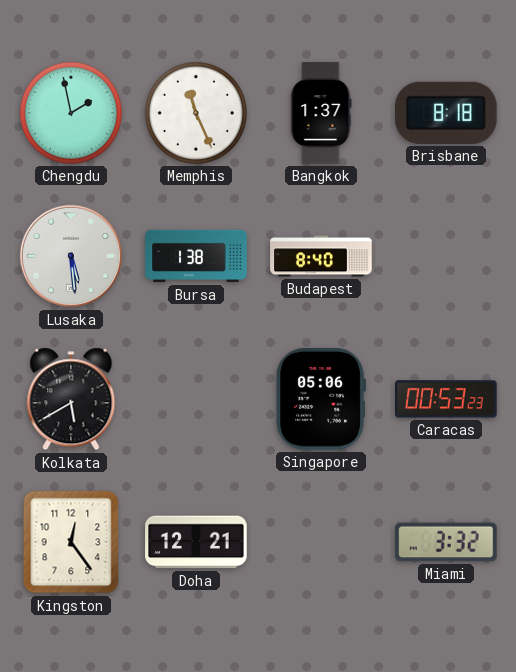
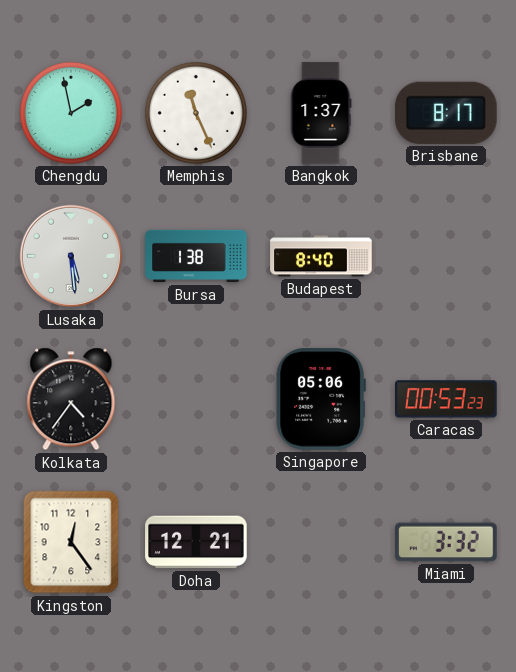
Brisbane: 8:18 -> 8:17
Kolkata: 5:40 -> 4:36
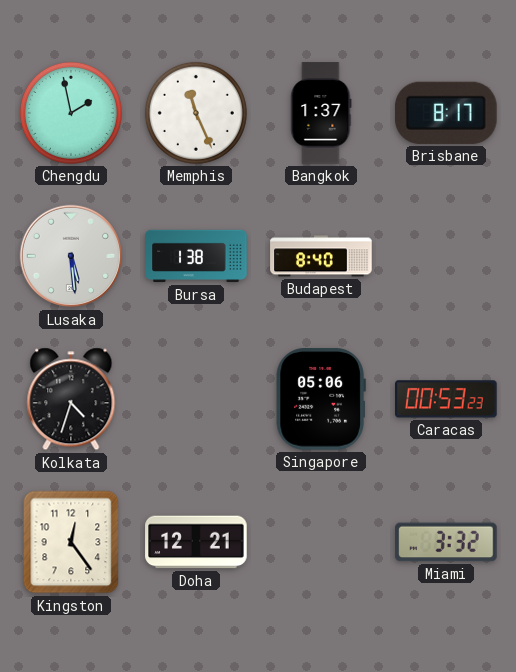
Kolkata: 4:36 -> 4:33
